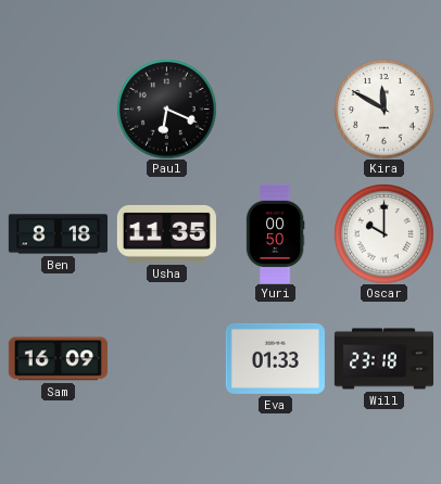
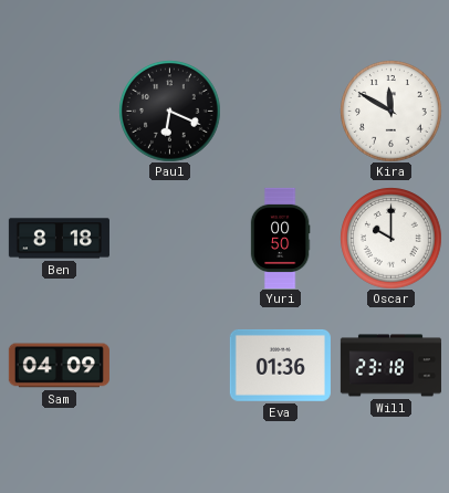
Usha: 11:35 -> none
Sam: 16:09 -> 04:09
Eva: 01:33 -> 01:36
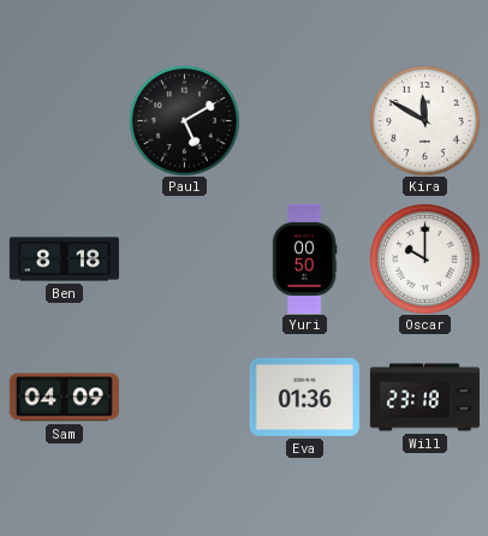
Paul: 6:19 -> 5:10
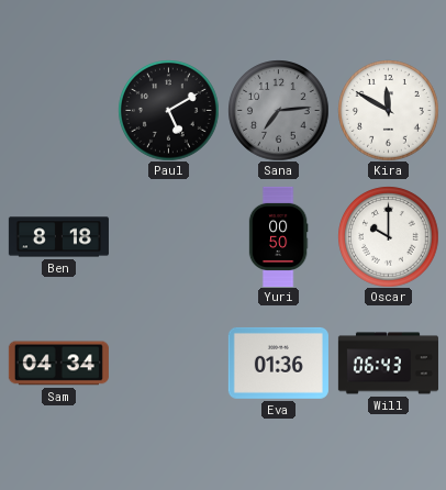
Sana: none -> 7:14
Sam: 04:09 -> 04:34
Will: 23:18 -> 06:43
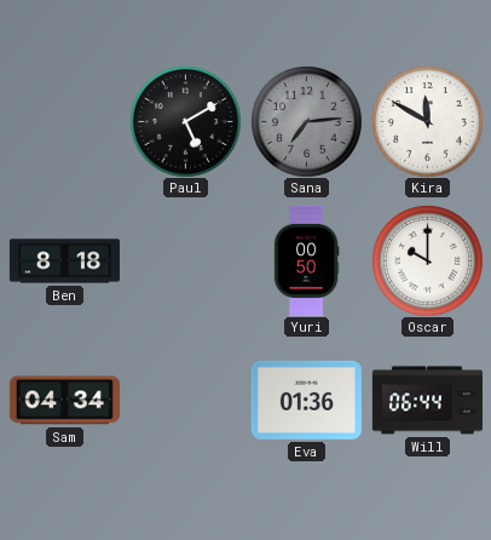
Will: 06:43 -> 06:44
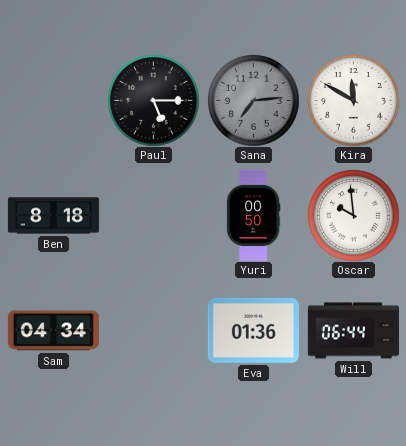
Paul: 5:10 -> 5:15
Oscar: 10:00 -> 9:59
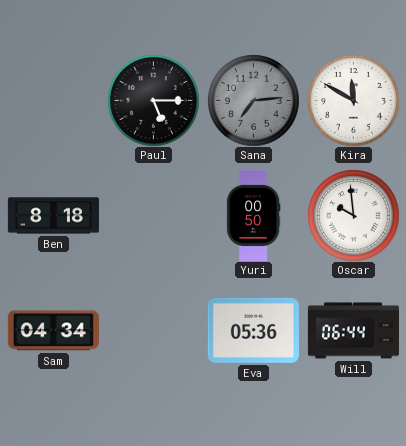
Eva: 01:36 -> 05:36
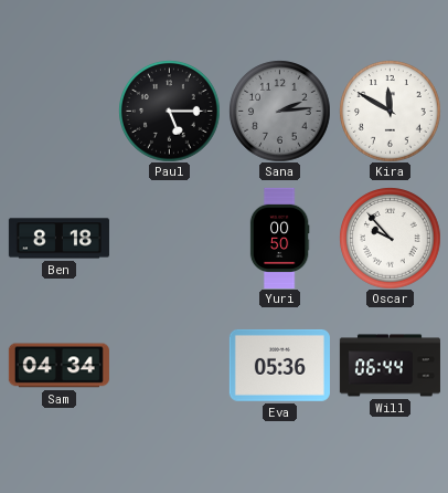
Sana: 7:14 -> 2:14
Oscar: 9:59 -> 9:53
